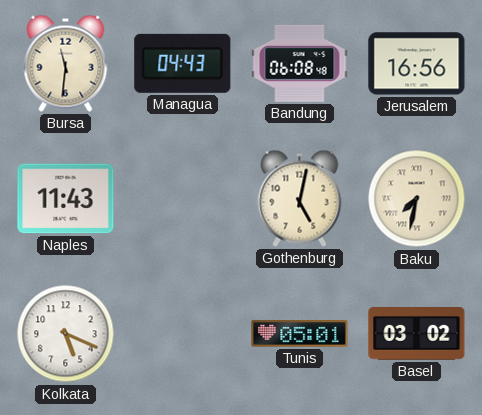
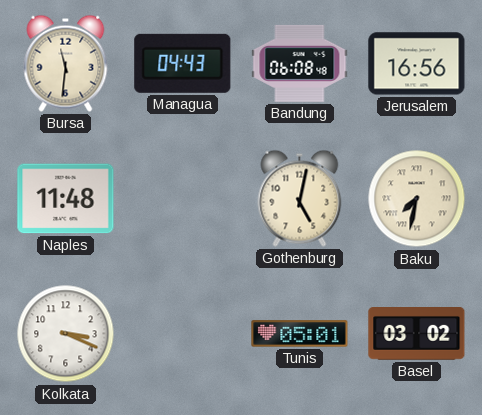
Naples: 11:43 -> 11:48
Kolkata: 5:19 -> 3:19
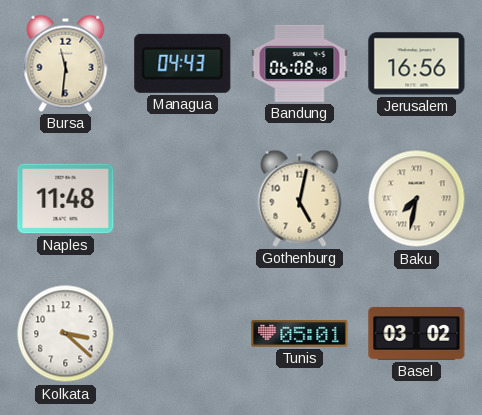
Kolkata: 3:19 -> 3:22
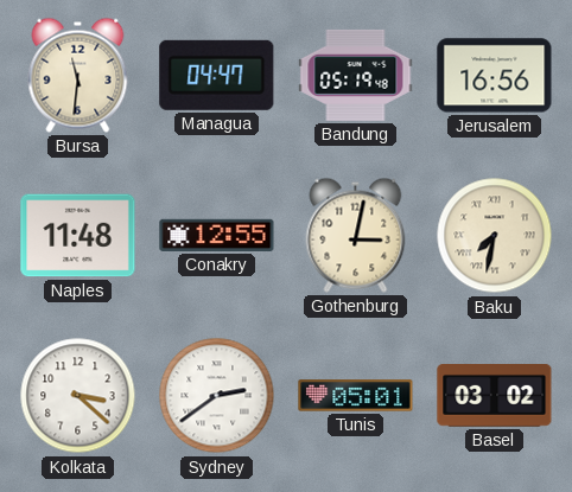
Managua: 04:43 -> 04:47
Bandung: 06:08 -> 05:19
Conakry: none -> 12:55
Gothenburg: 5:02 -> 3:02
Sydney: none -> 2:39
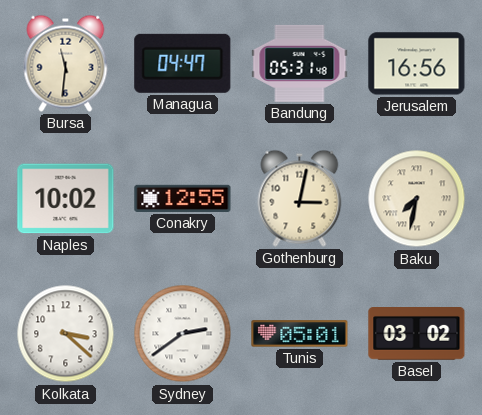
Bandung: 05:19 -> 05:31
Naples: 11:48 -> 10:02
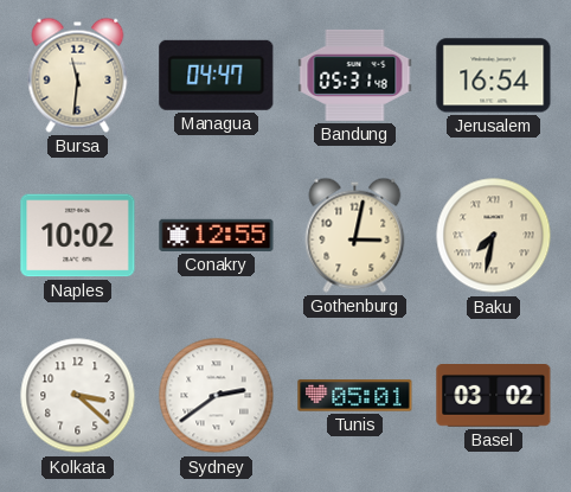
Jerusalem: 16:56 -> 16:54
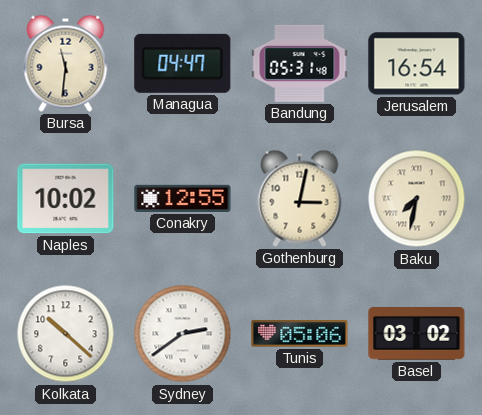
Kolkata: 3:22 -> 10:22
Tunis: 05:01 -> 05:06
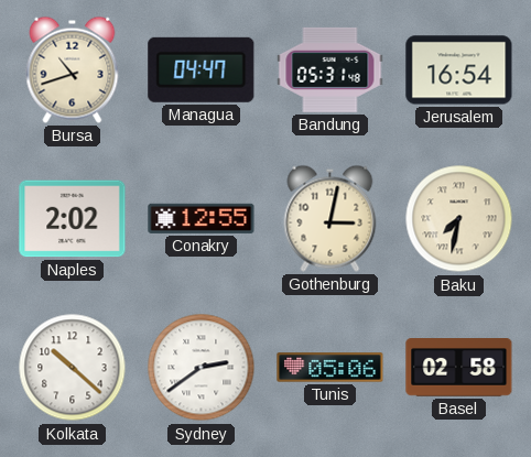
Bursa: 11:31 -> 10:42
Naples: 10:02 -> 2:02
Basel: 03:02 -> 02:58
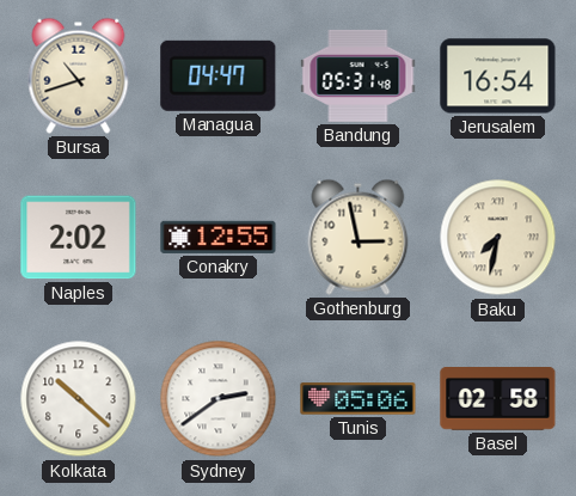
Gothenburg: 3:02 -> 2:58
